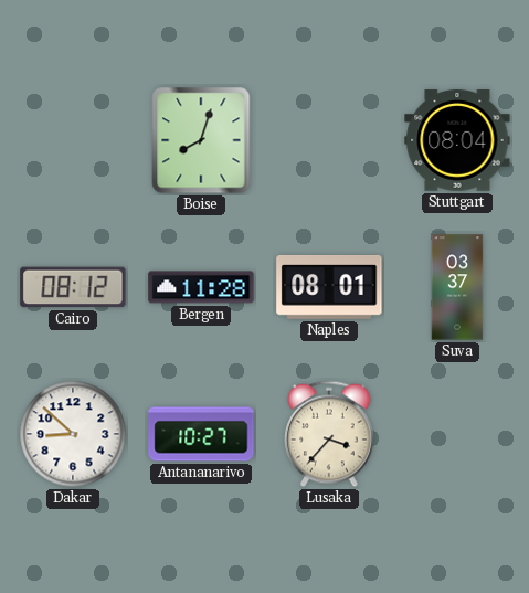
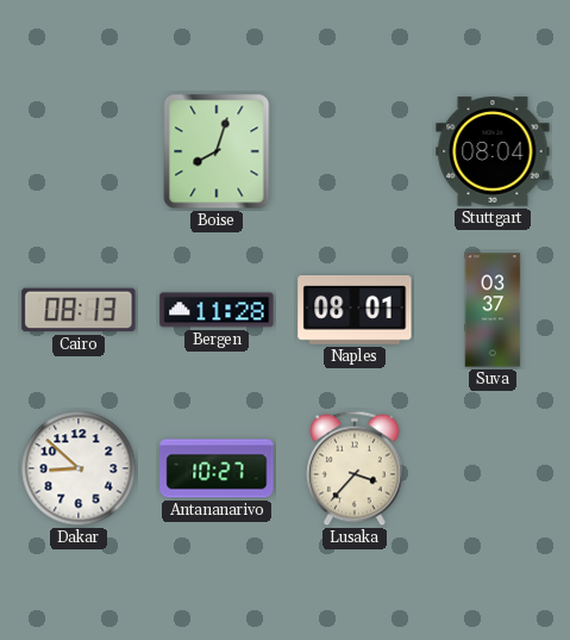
Cairo: 08:12 -> 08:13
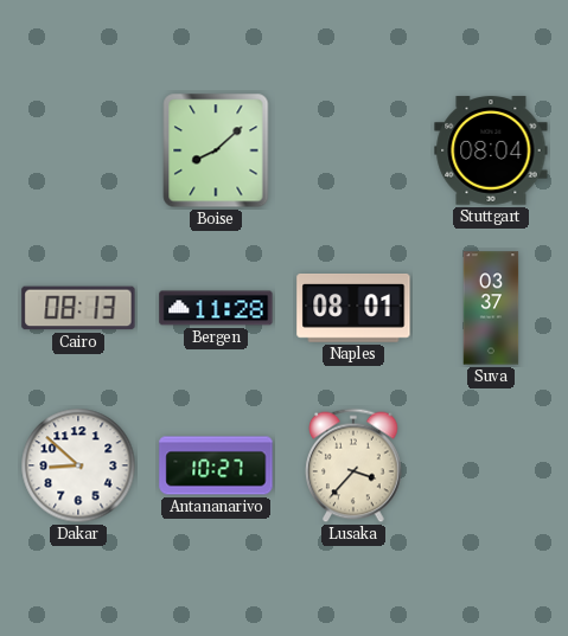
Boise: 8:03 -> 8:08
